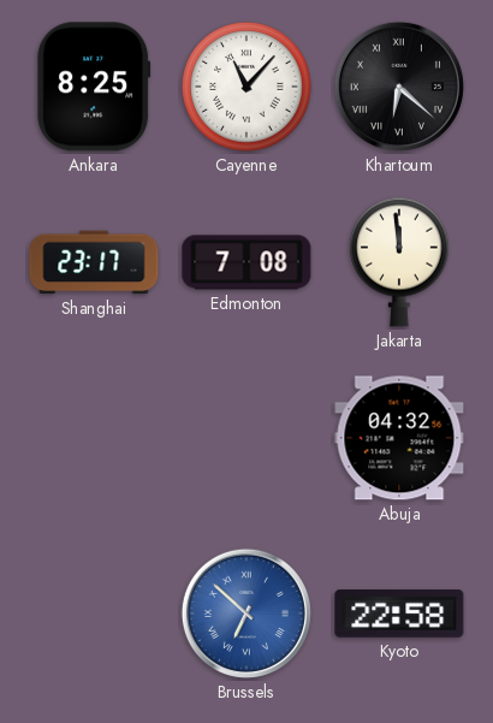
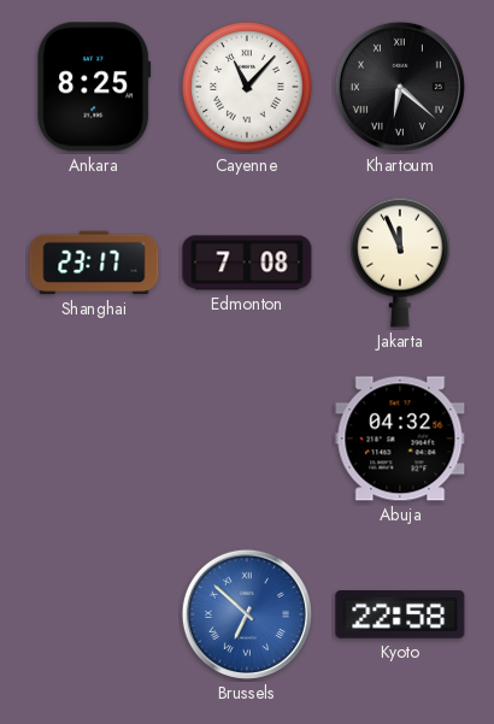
Jakarta: 11:59 -> 11:56
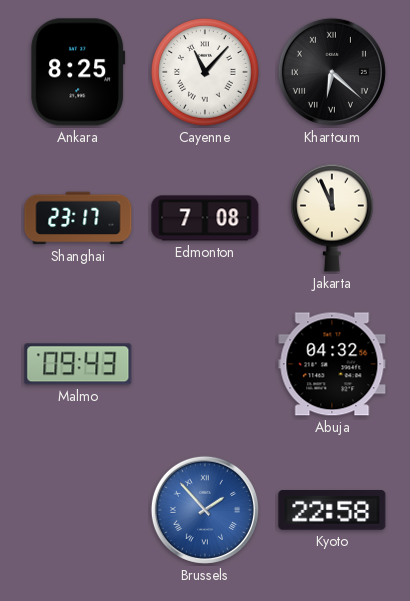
Malmo: none -> 09:43
Brussels: 6:52 -> 1:53
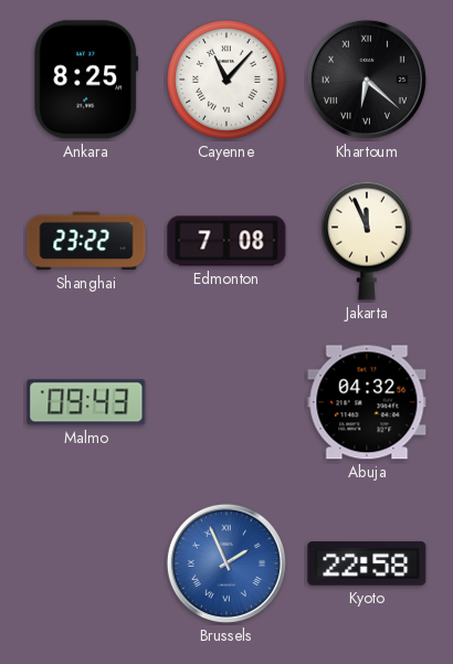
Shanghai: 23:17 -> 23:22
Brussels: 1:53 -> 1:56
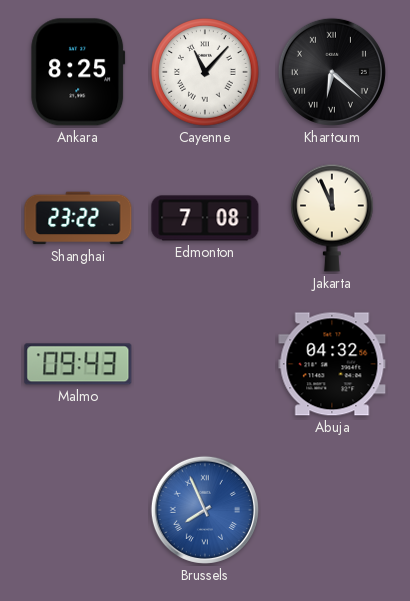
Brussels: 1:56 -> 7:56
Kyoto: 22:58 -> none
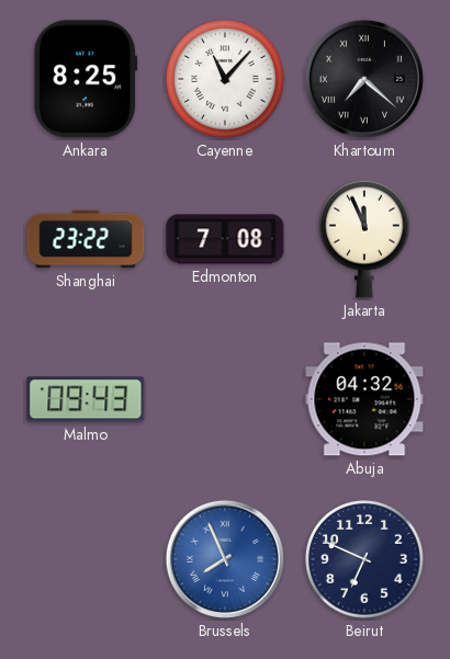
Khartoum: 6:22 -> 7:22
Beirut: none -> 6:49
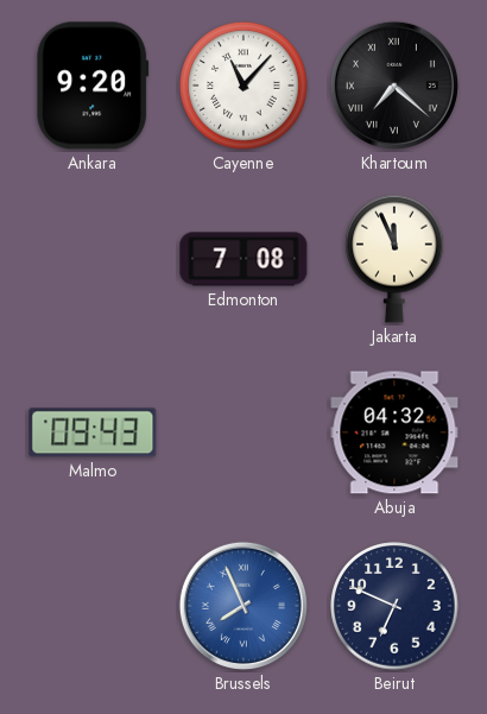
Ankara: 8:25 -> 9:20
Shanghai: 23:22 -> none
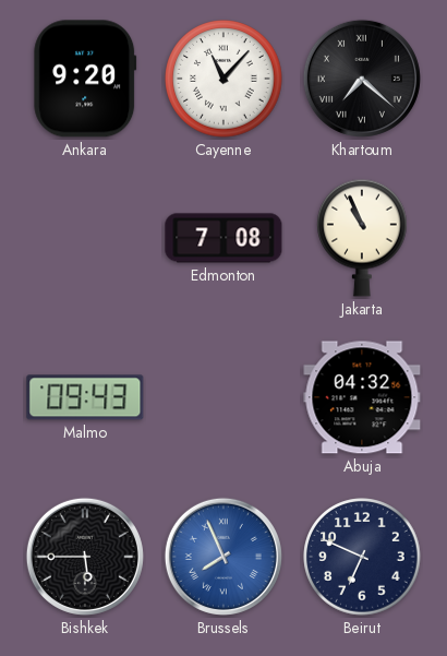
Jakarta: 11:56 -> 10:56
Bishkek: none -> 5:45
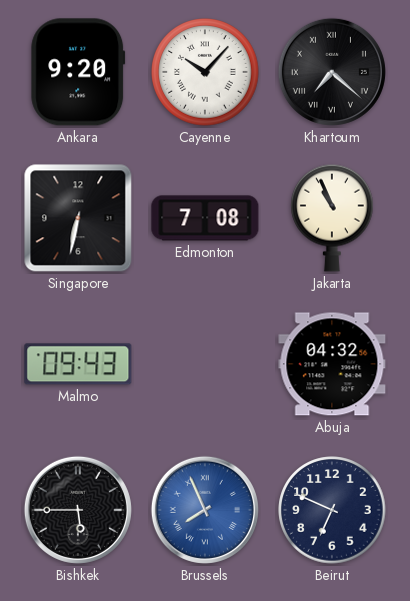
Cayenne: 11:07 -> 10:07
Singapore: none -> 6:32
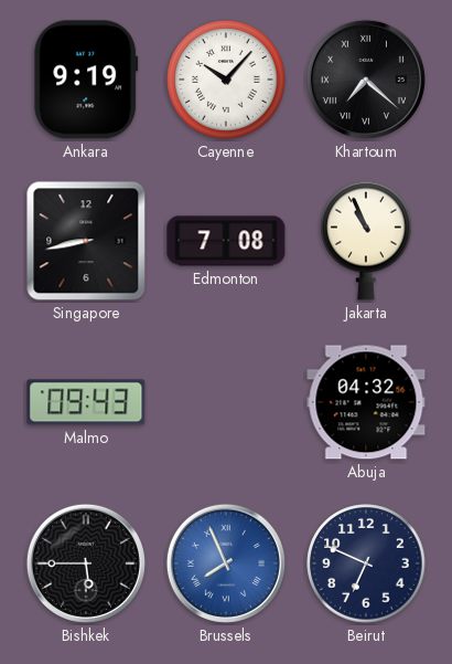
Ankara: 9:20 -> 9:19
Singapore: 6:32 -> 8:43
